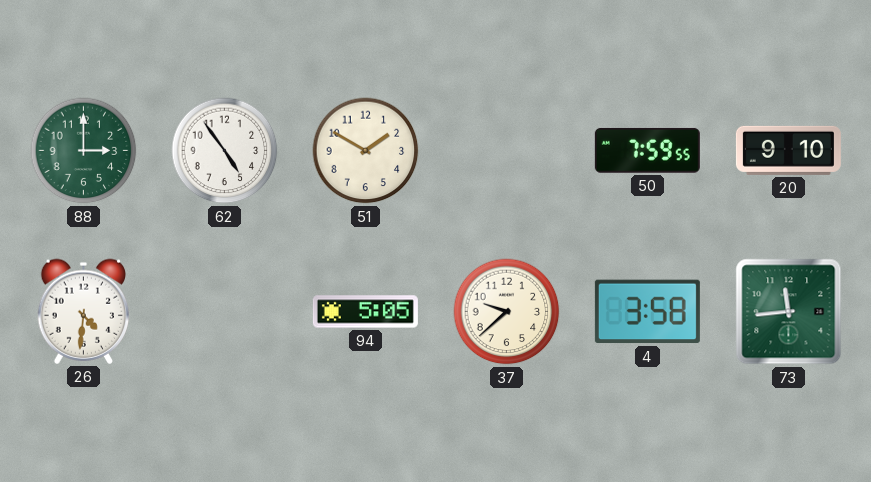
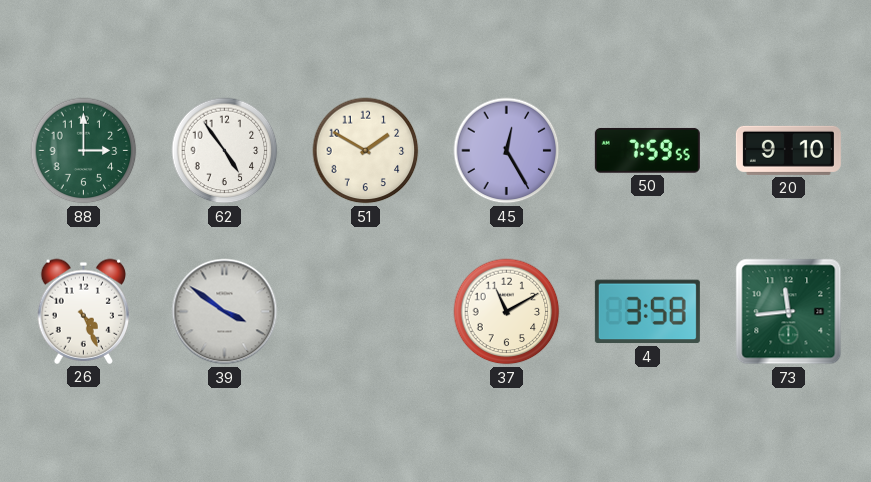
45: none -> 12:25
26: 4:31 -> 4:26
39: none -> 3:51
94: 5:05 -> none
37: 9:38 -> 11:10
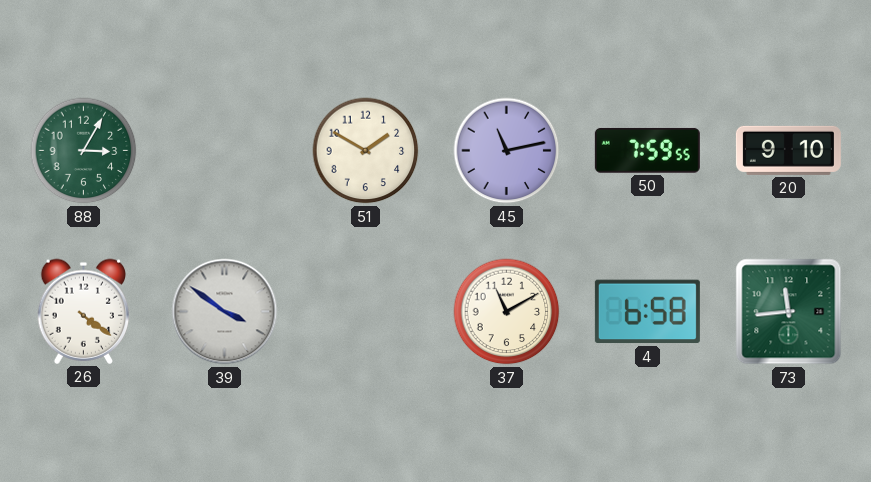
88: 3:00 -> 3:05
62: 4:54 -> none
45: 12:25 -> 11:13
26: 4:26 -> 4:21
4: 3:58 -> 6:58
